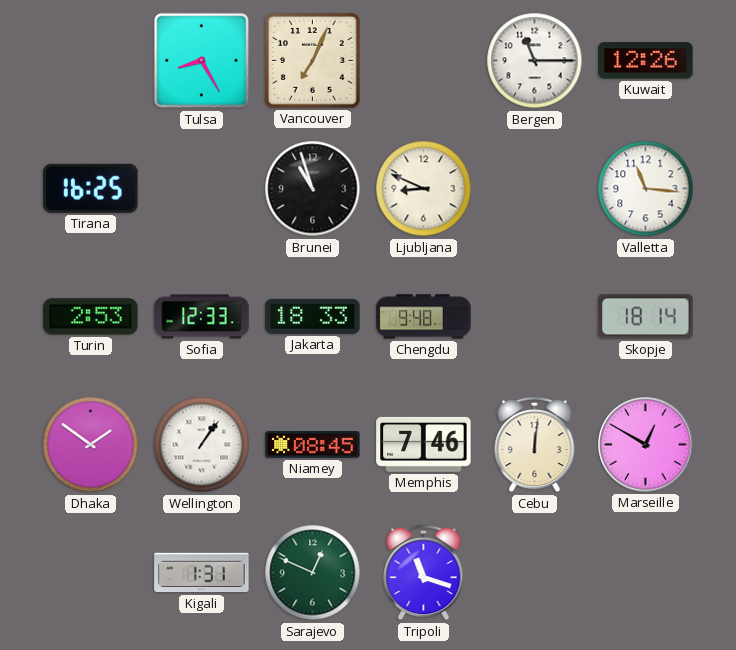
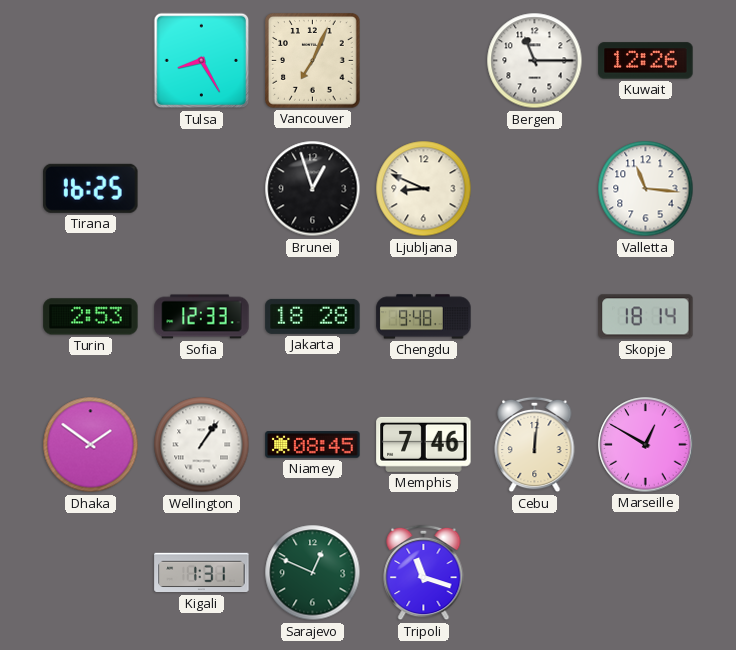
Brunei: 10:57 -> 12:57
Jakarta: 18:33 -> 18:28
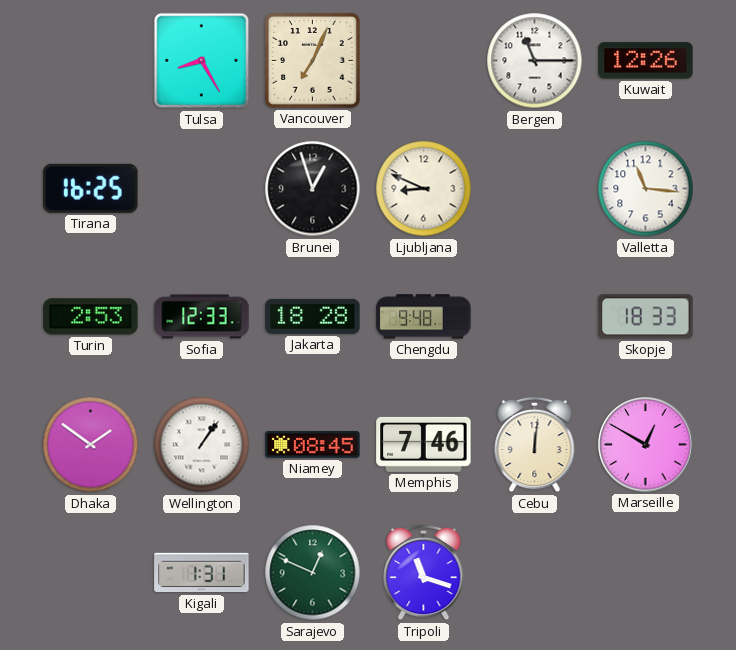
Skopje: 18:14 -> 18:33
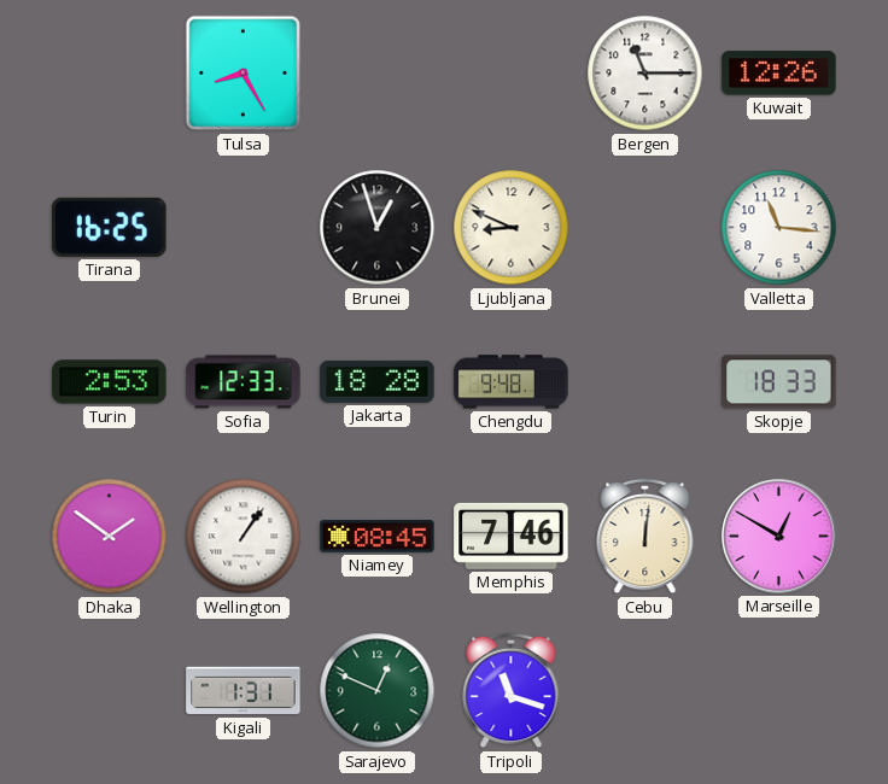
Vancouver: 7:04 -> none
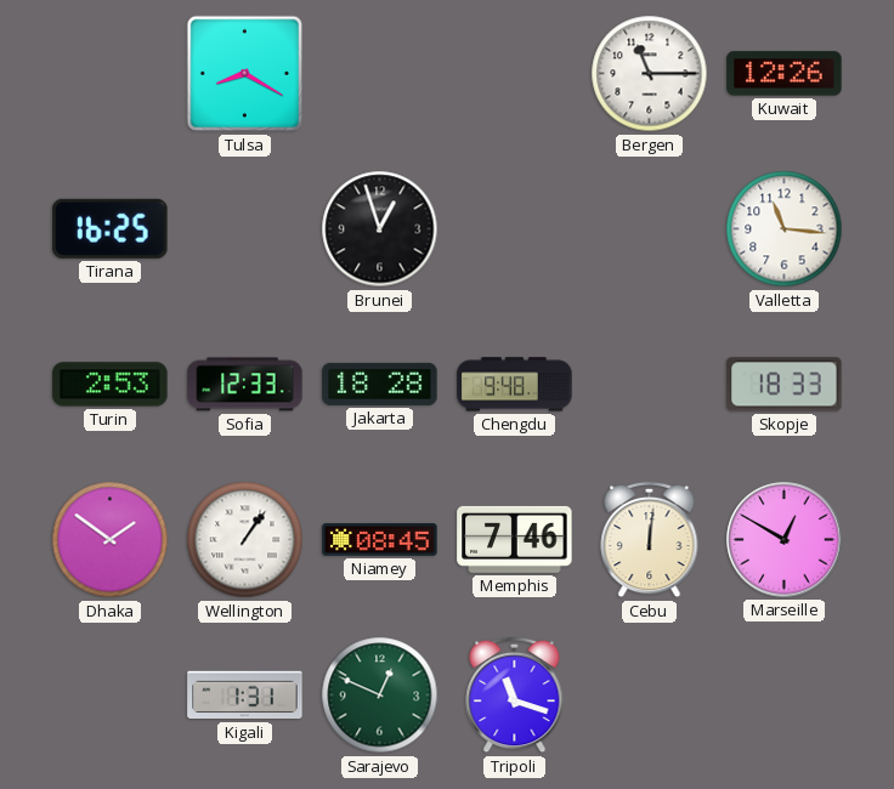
Tulsa: 8:25 -> 8:20
Ljubljana: 8:49 -> none
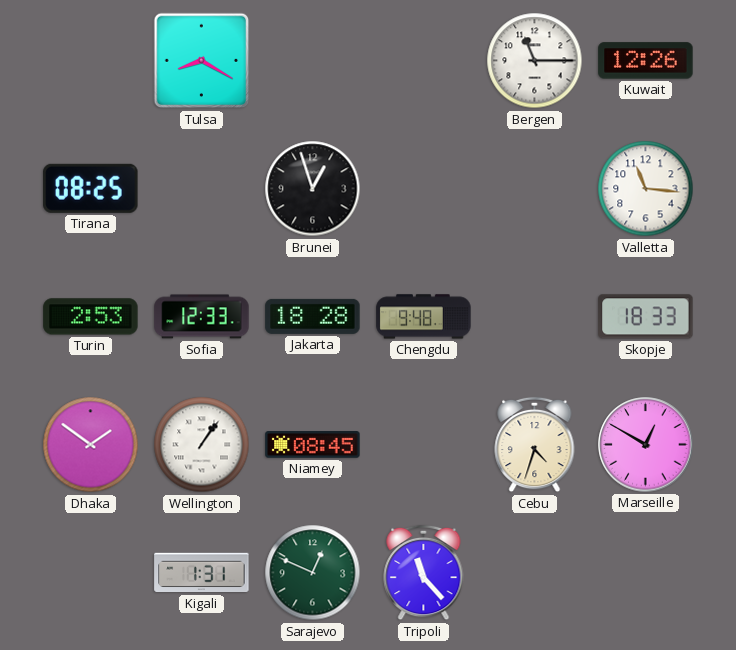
Tirana: 16:25 -> 08:25
Memphis: 7:46 -> none
Cebu: 12:01 -> 4:33
Tripoli: 11:18 -> 11:23
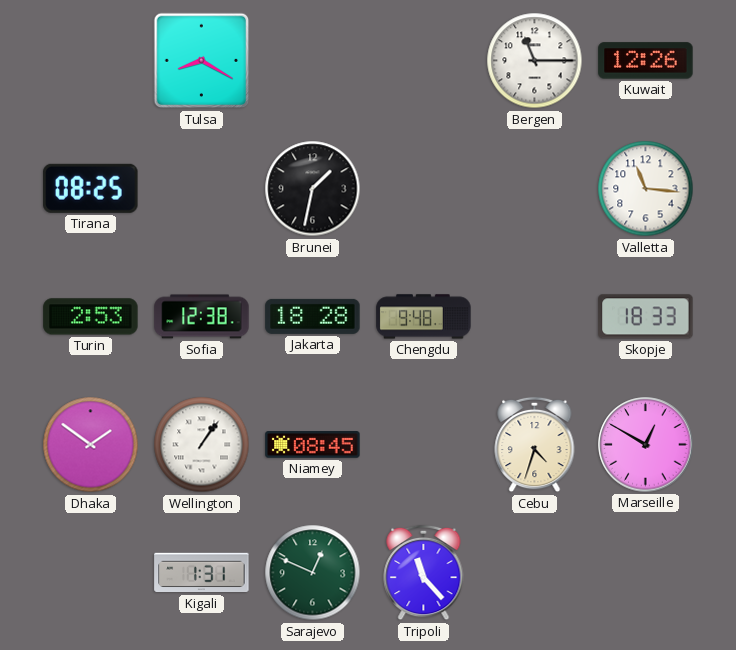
Brunei: 12:57 -> 1:32
Sofia: 12:33 -> 12:38
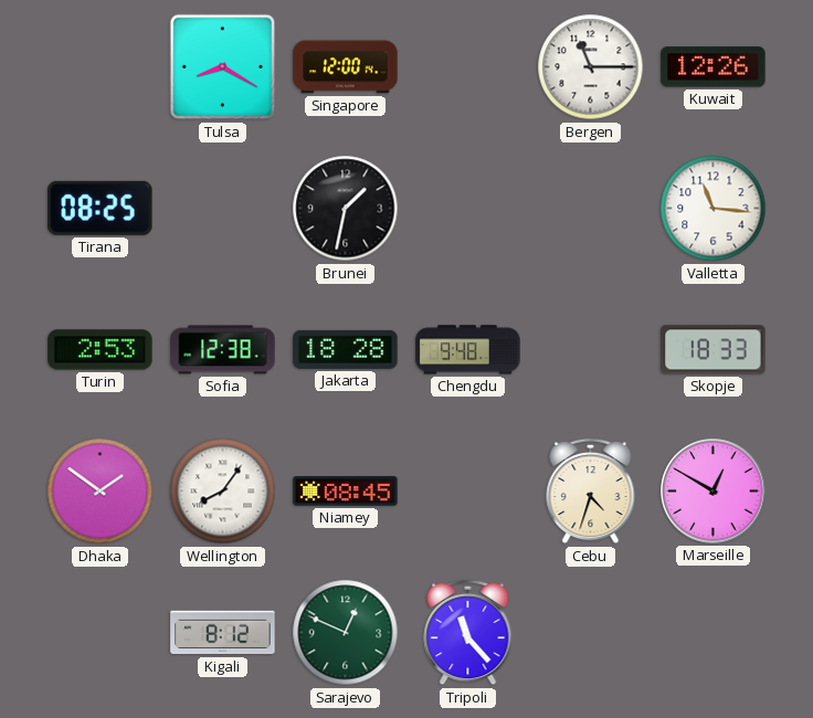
Singapore: none -> 12:00
Wellington: 1:06 -> 8:06
Kigali: 1:31 -> 8:12
